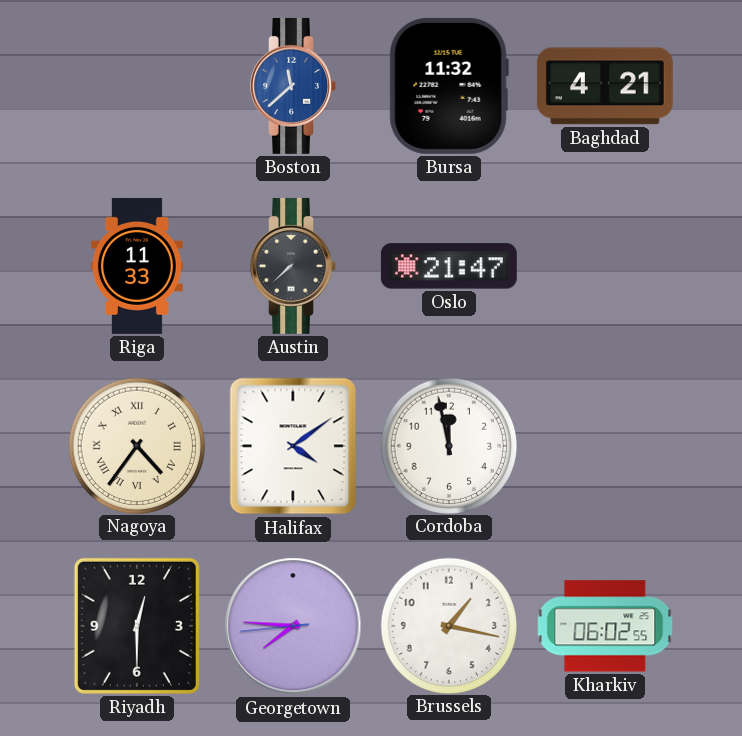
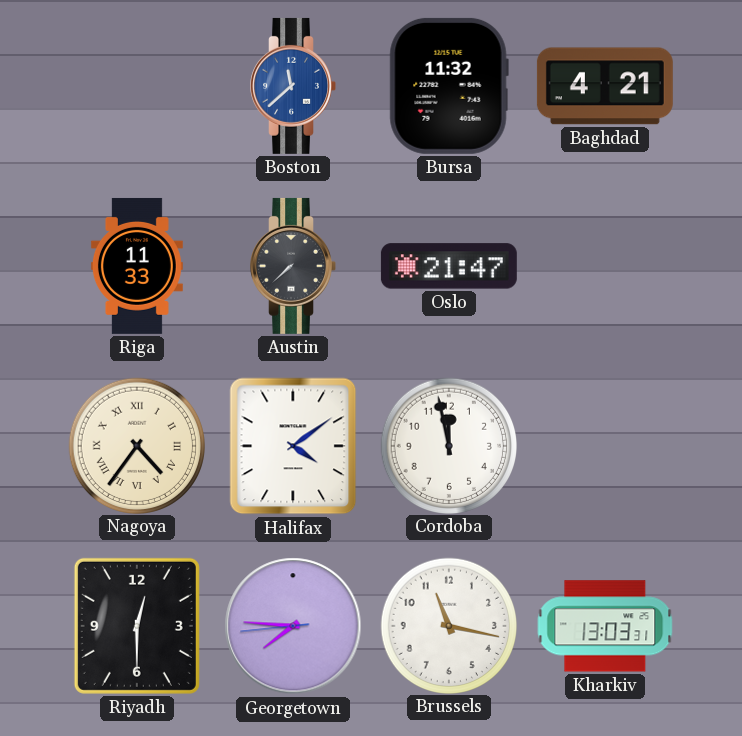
Brussels: 1:17 -> 11:17
Kharkiv: 06:02 -> 13:03
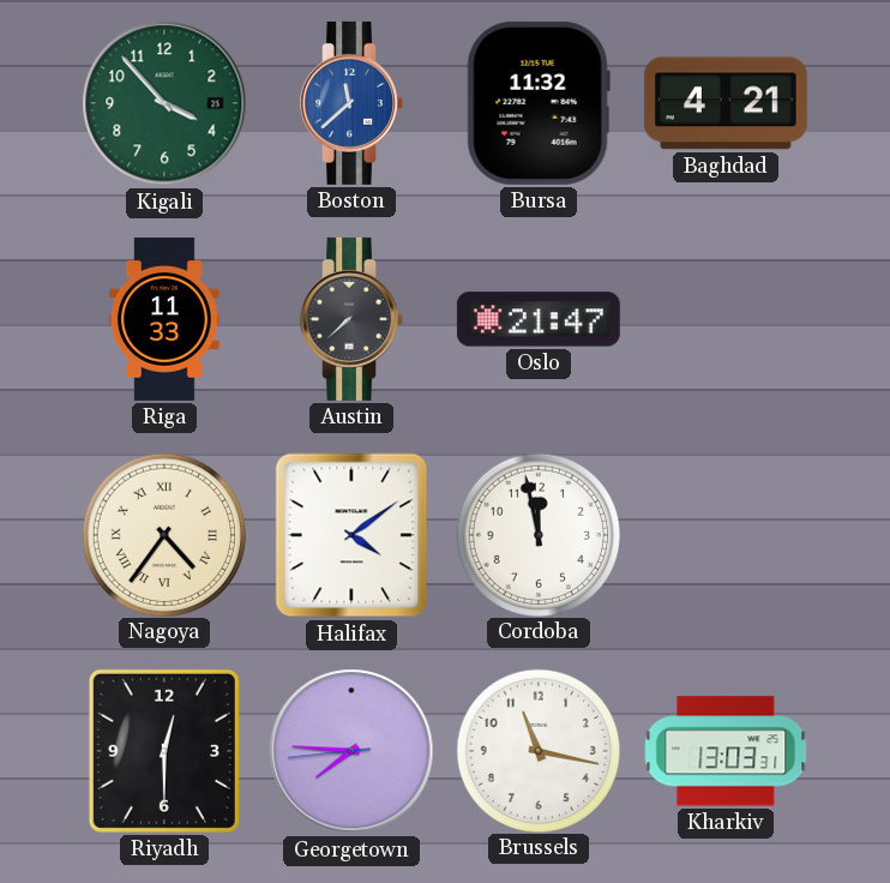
Kigali: none -> 3:53
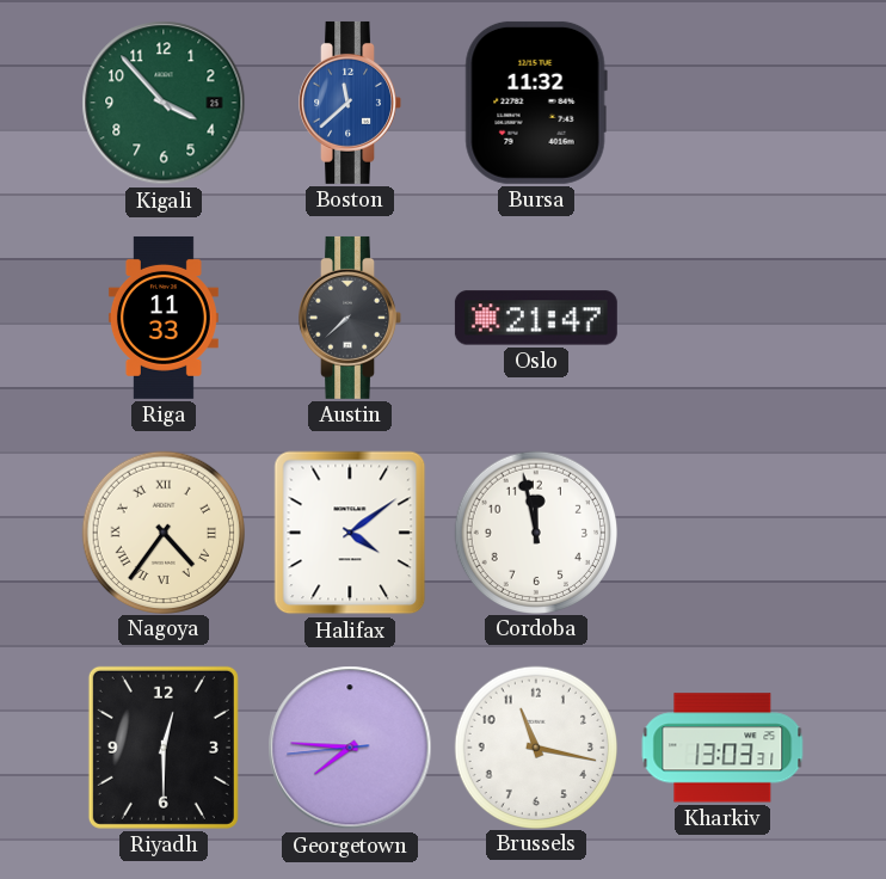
Baghdad: 4:21 -> none
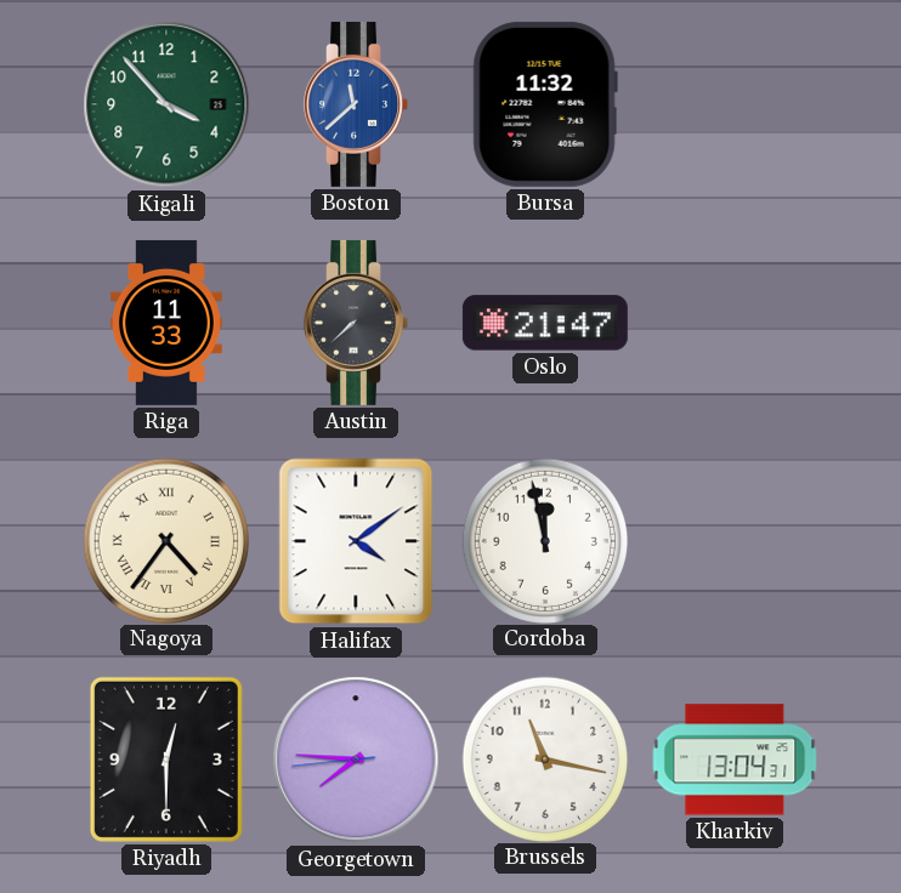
Kharkiv: 13:03 -> 13:04
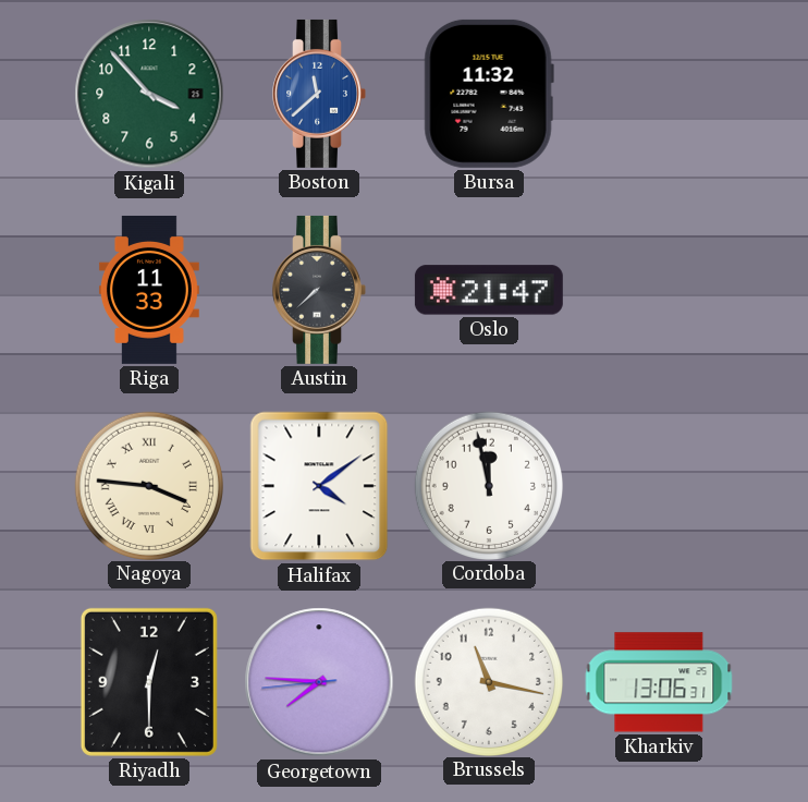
Nagoya: 4:36 -> 3:46
Kharkiv: 13:04 -> 13:06
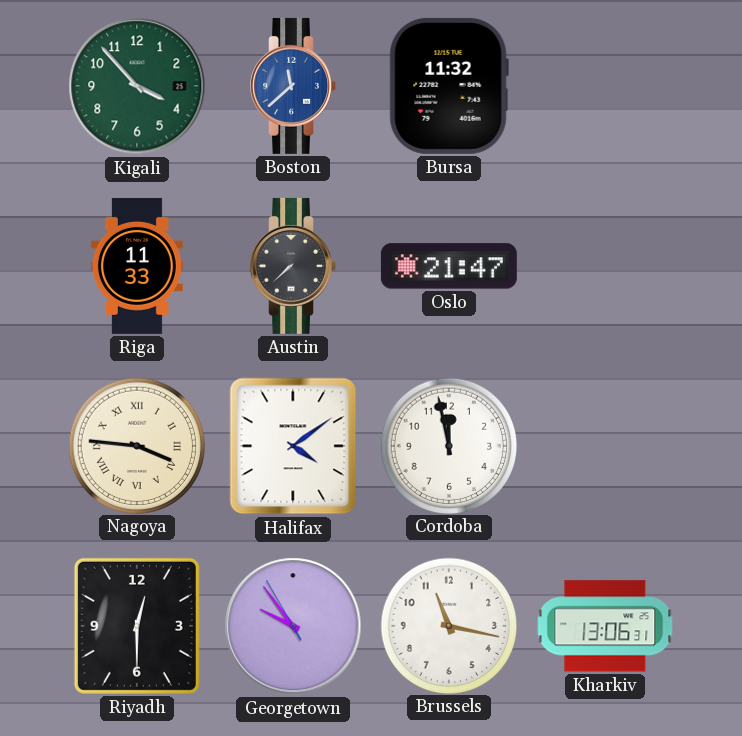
Georgetown: 7:45 -> 9:53
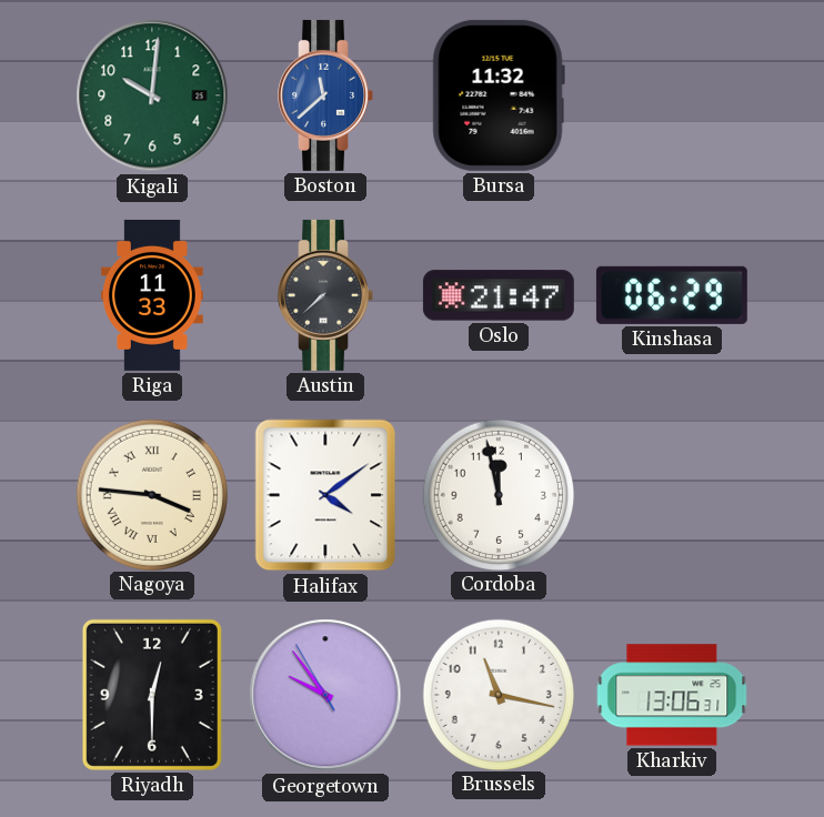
Kigali: 3:53 -> 10:01
Kinshasa: none -> 06:29
